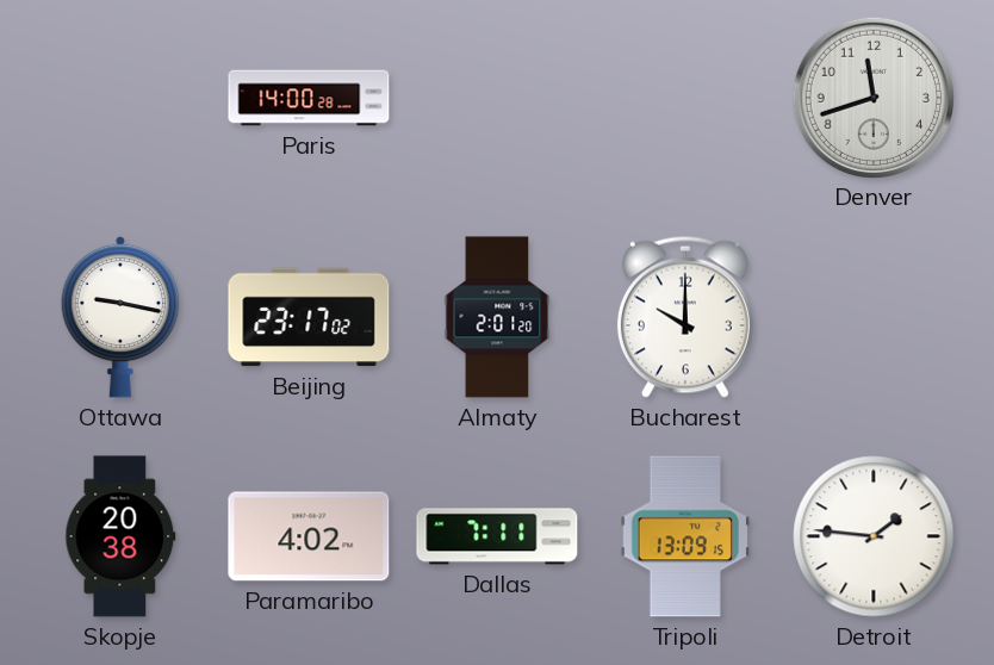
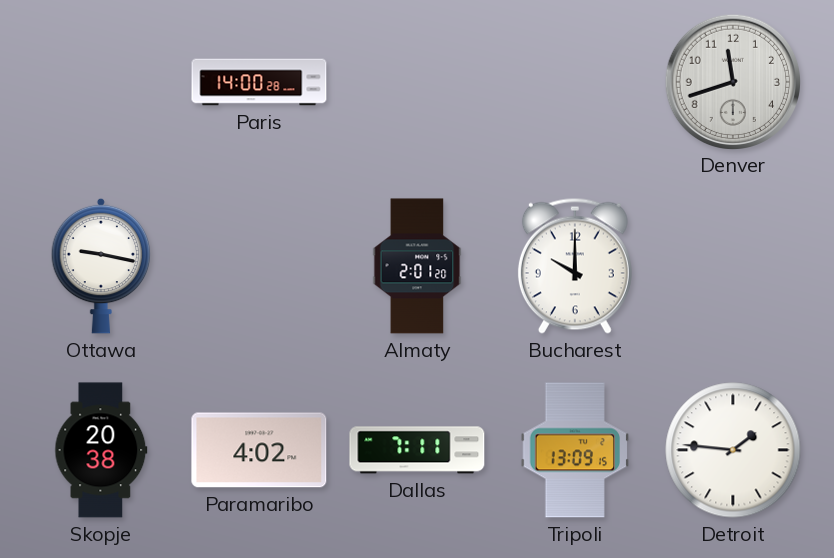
Beijing: 23:17 -> none
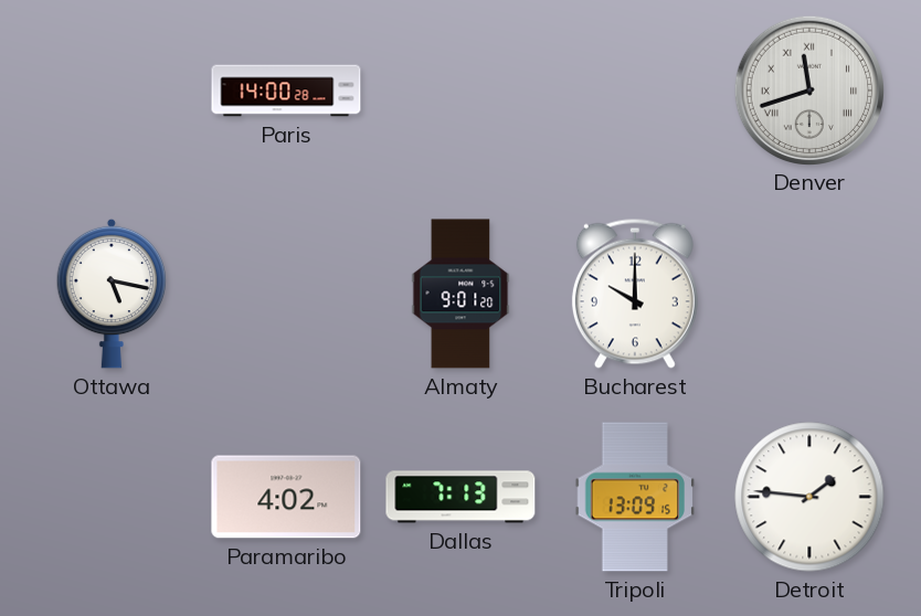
Denver numerals: Arabic -> Roman
Ottawa: 9:17 -> 5:17
Almaty: 2:01 -> 9:01
Skopje: 20:38 -> none
Dallas: 7:11 -> 7:13
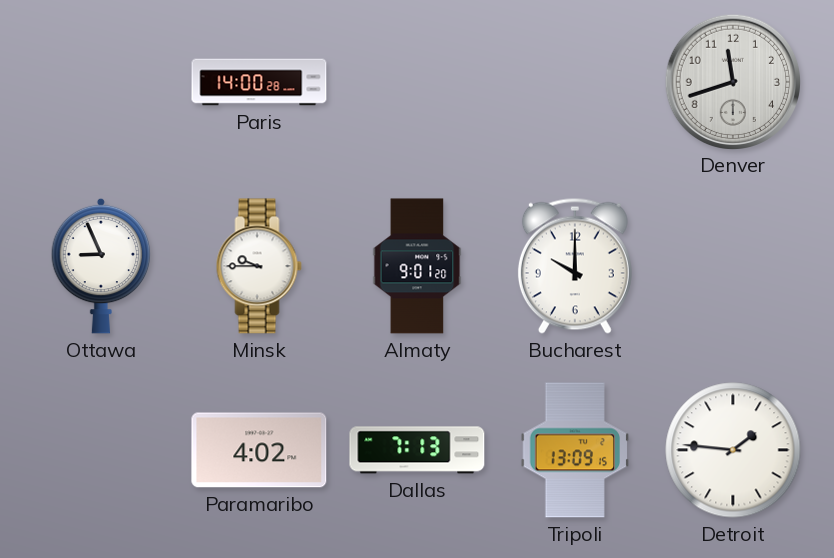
Denver numerals: Roman -> Arabic
Ottawa: 5:17 -> 8:56
Minsk: none -> 9:45
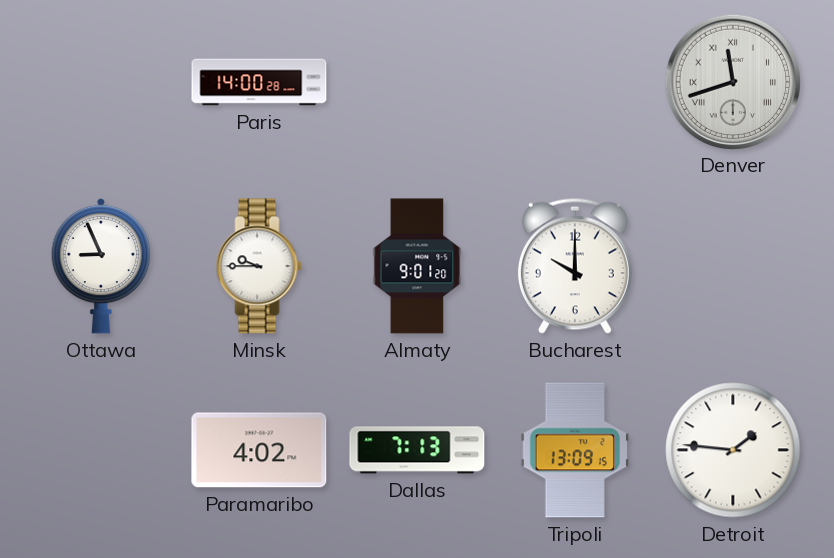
Denver numerals: Arabic -> Roman
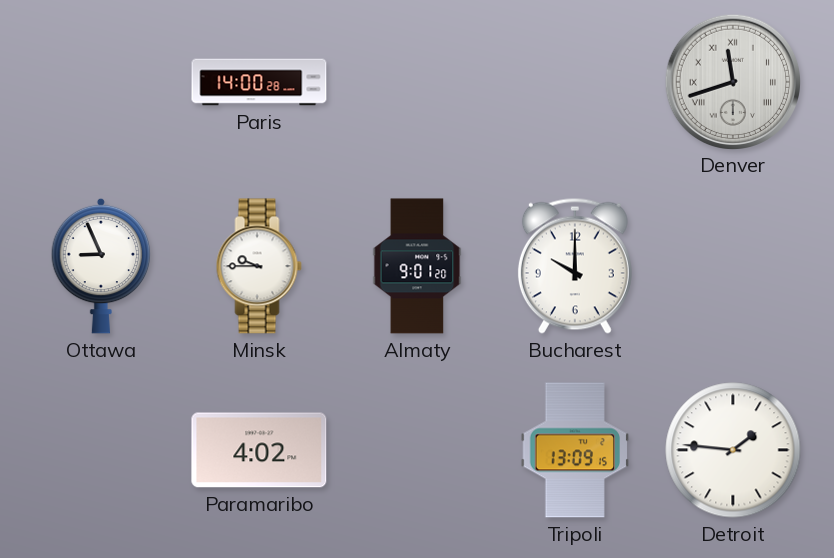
Dallas: 7:13 -> none
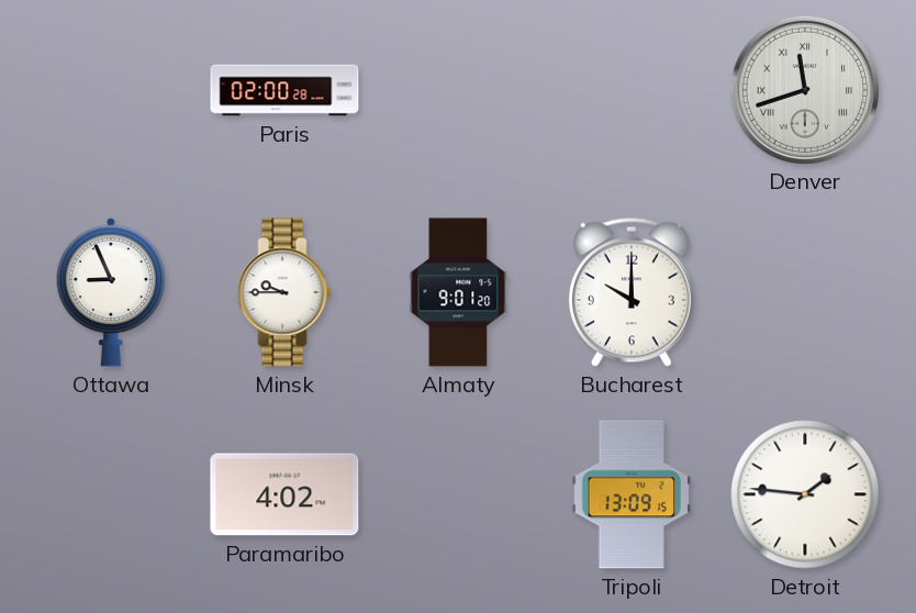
Paris: 14:00 -> 02:00
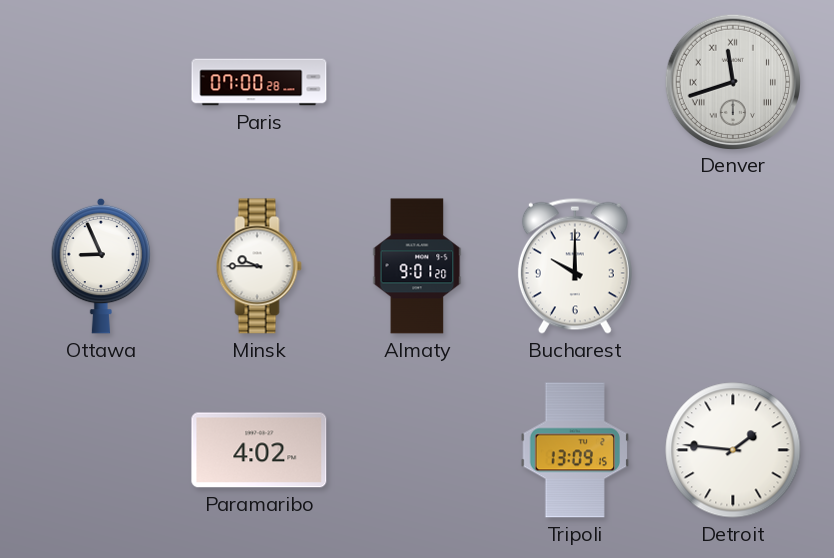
Paris: 02:00 -> 07:00
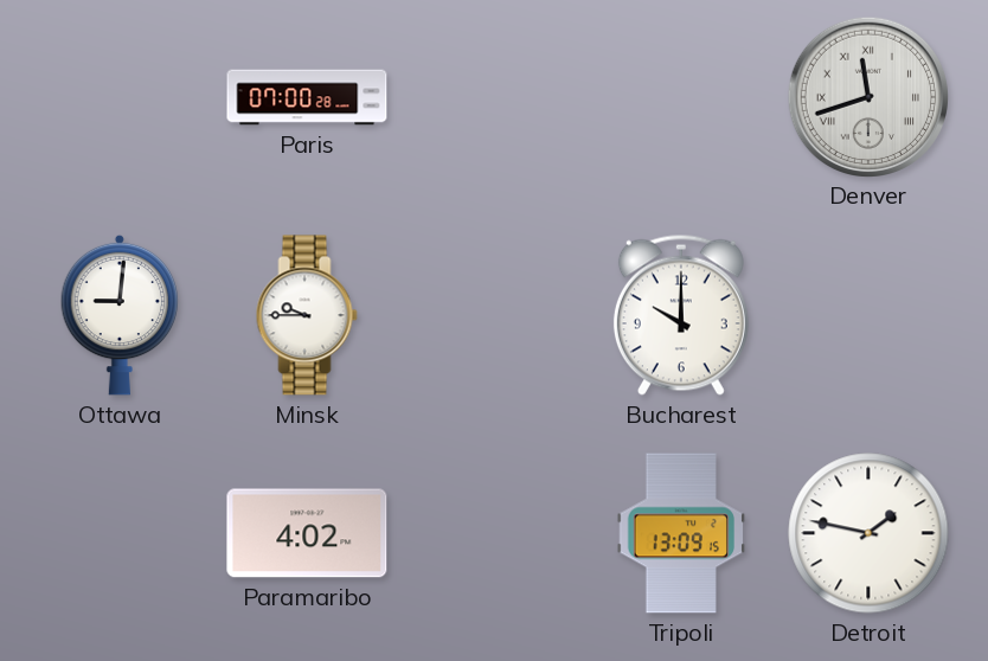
Ottawa: 8:56 -> 9:01
Almaty: 9:01 -> none
Detroit: 1:46 -> 1:47
